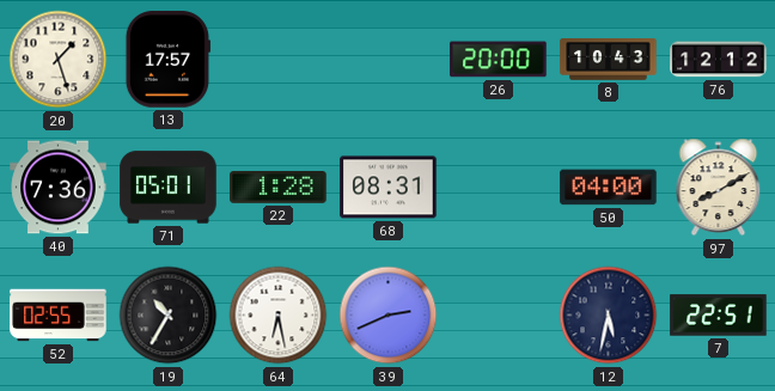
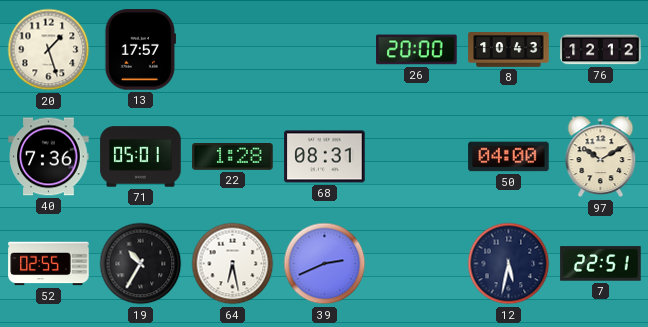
97: 8:10 -> 10:10
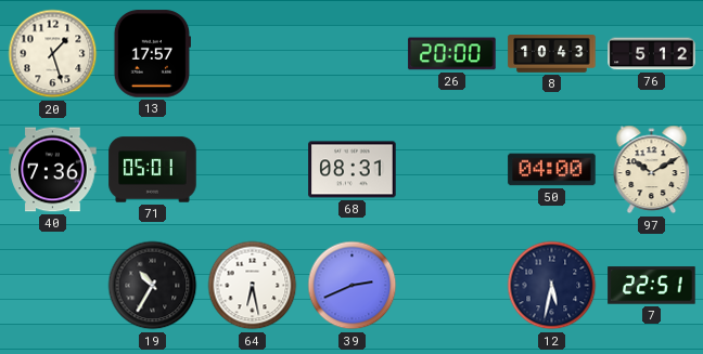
76: 12:12 -> 5:12
22: 1:28 -> none
52: 02:55 -> none
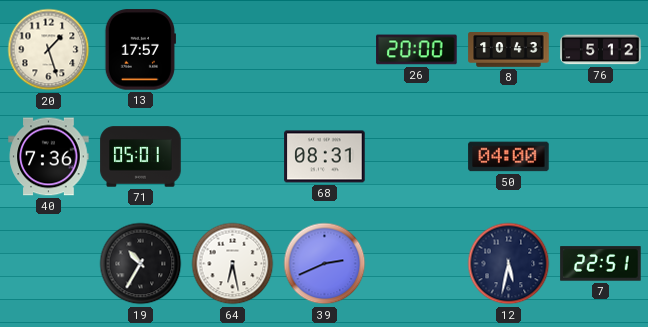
97: 10:10 -> none
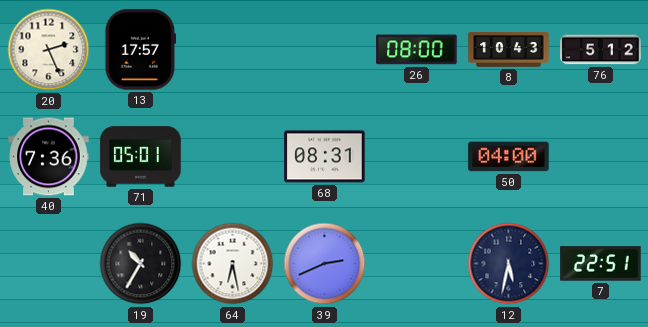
20: 1:27 -> 2:26
26: 20:00 -> 08:00
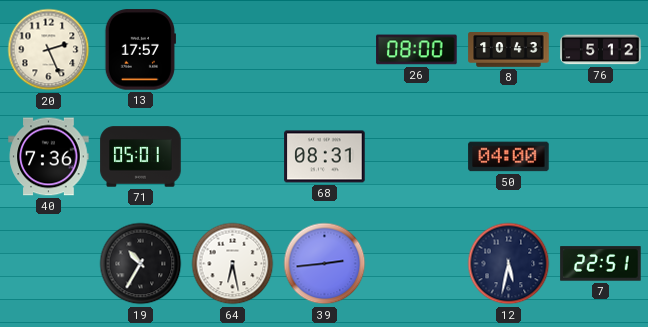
39: 2:41 -> 2:44
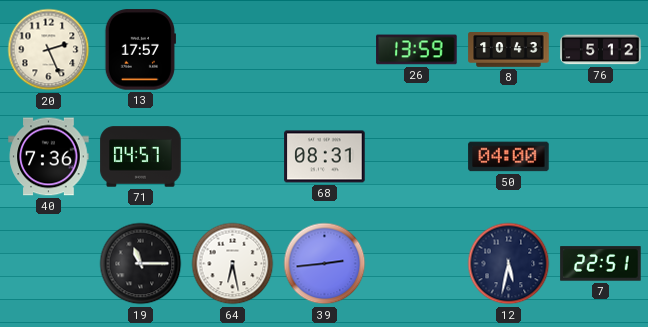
26: 08:00 -> 13:59
71: 05:01 -> 04:57
19: 10:35 -> 11:15
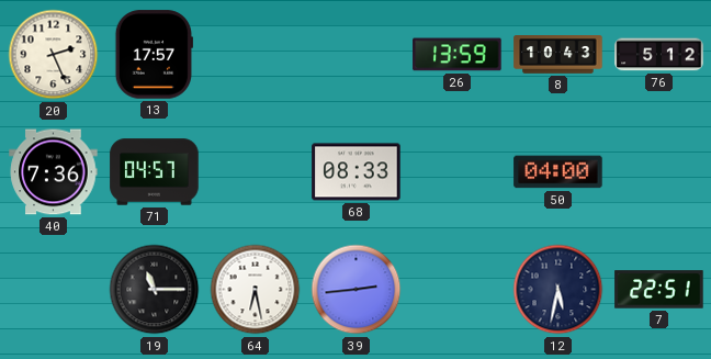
68: 08:31 -> 08:33
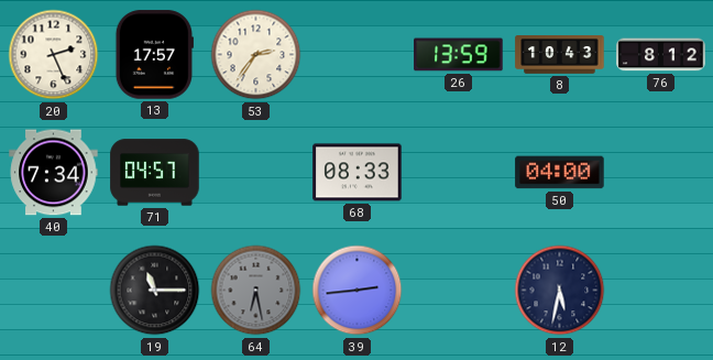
53: none -> 2:36
76: 5:12 -> 8:12
40: 7:36 -> 7:34
64 dial: white -> grey
7: 22:51 -> none
